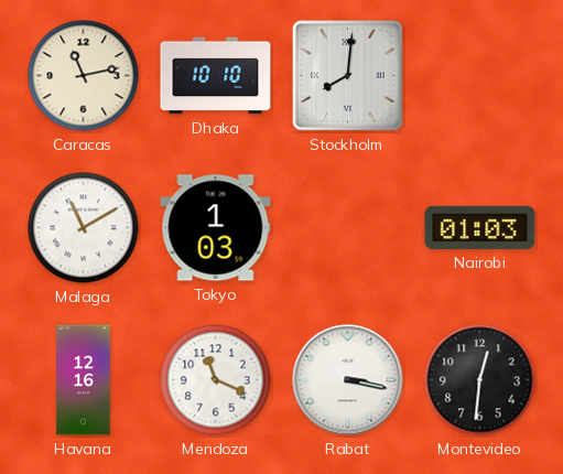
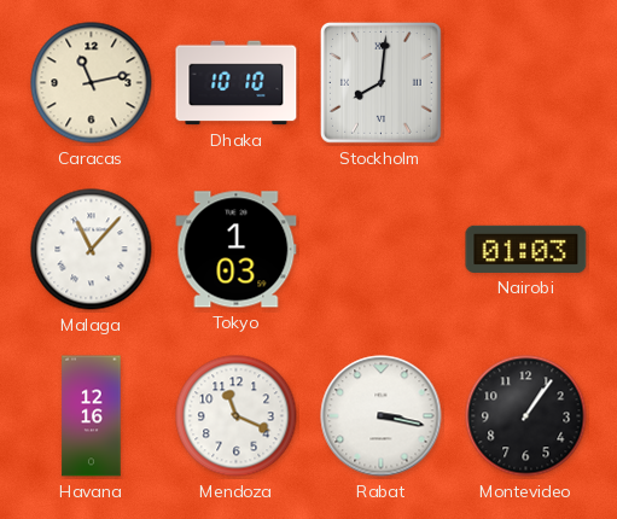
Malaga: 11:10 -> 11:07
Montevideo: 12:31 -> 1:06
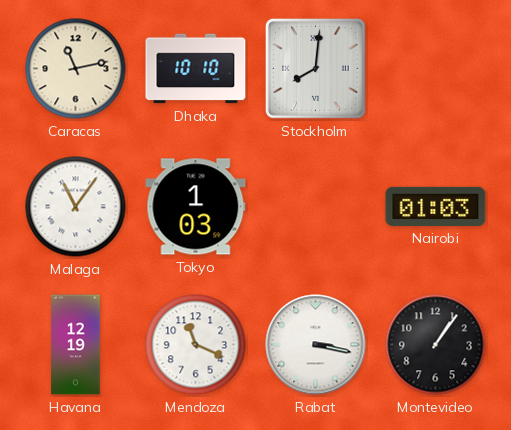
Malaga: 11:07 -> 11:06
Havana: 12:16 -> 12:19
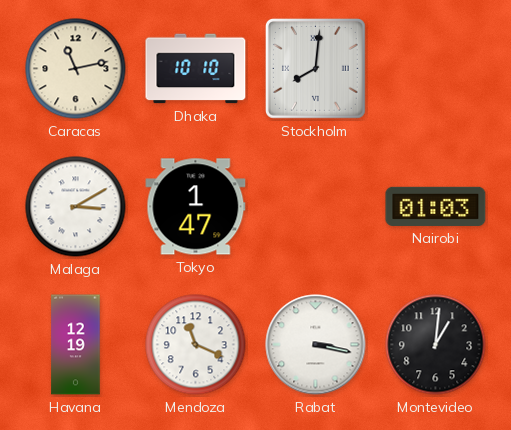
Malaga: 11:06 -> 3:10
Tokyo: 1:03 -> 1:47
Montevideo: 1:06 -> 1:01
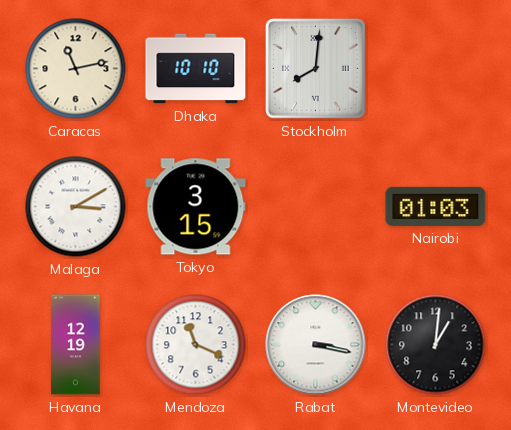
Tokyo: 1:47 -> 3:15
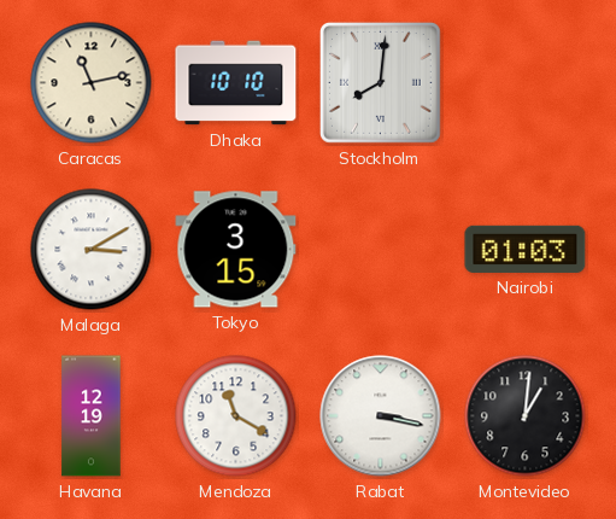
Mendoza: 11:19 -> 11:20
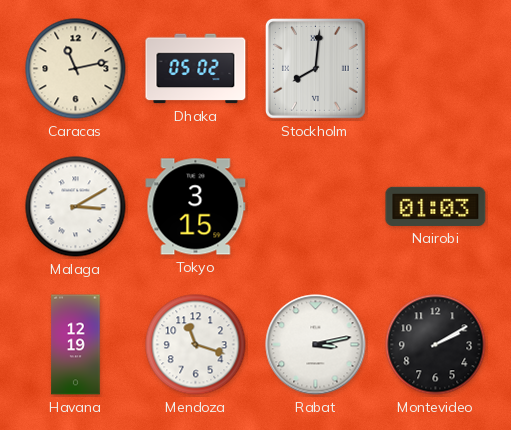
Dhaka: 10:10 -> 05:02
Mendoza: 11:20 -> 11:18
Rabat: 3:17 -> 3:13
Montevideo: 1:01 -> 2:10
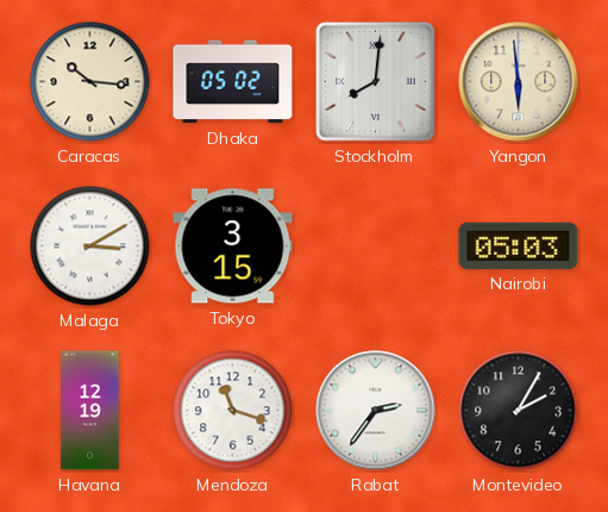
Caracas: 11:13 -> 10:16
Yangon: none -> 5:59
Nairobi: 01:03 -> 05:03
Rabat: 3:13 -> 2:36
Montevideo: 2:10 -> 2:05
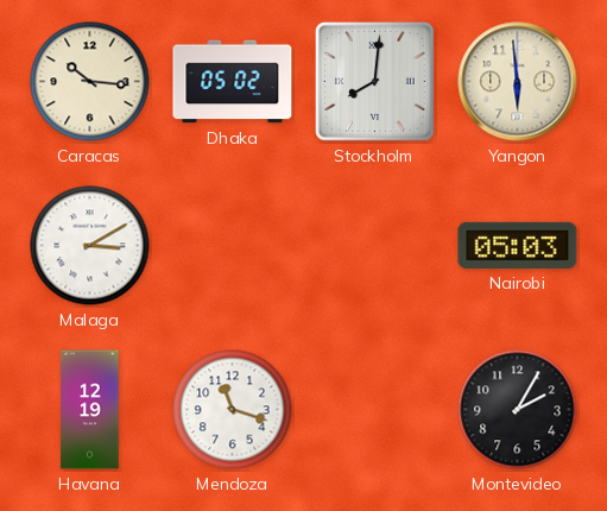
Tokyo: 3:15 -> none
Rabat: 2:36 -> none
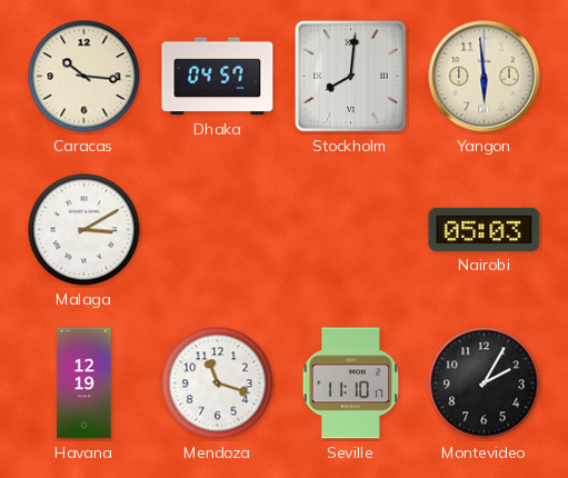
Dhaka: 05:02 -> 04:57
Seville: none -> 11:10
